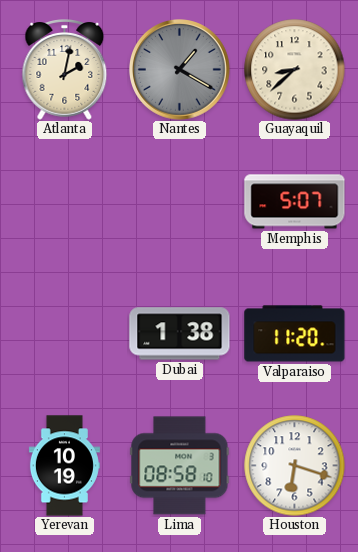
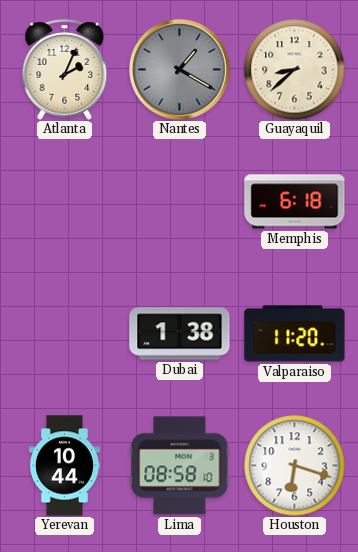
Atlanta: 2:02 -> 2:04
Memphis: 5:07 -> 6:18
Yerevan: 10:19 -> 10:44
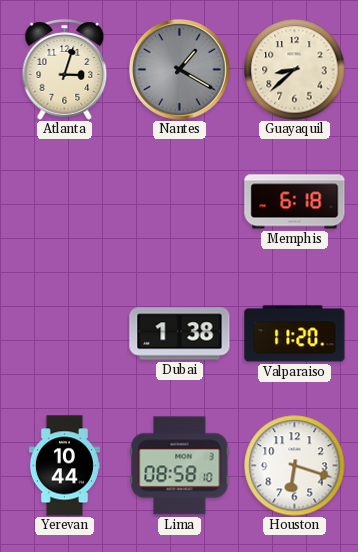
Atlanta: 2:04 -> 3:03
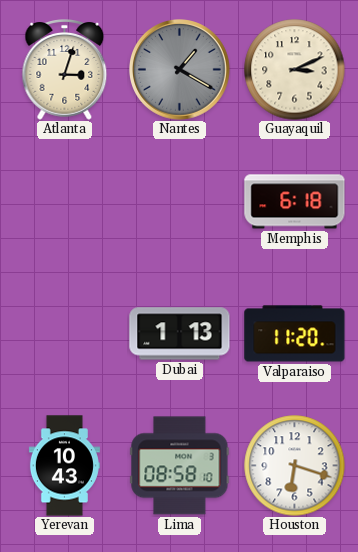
Guayaquil: 8:38 -> 3:11
Dubai: 1:38 -> 1:13
Yerevan: 10:44 -> 10:43
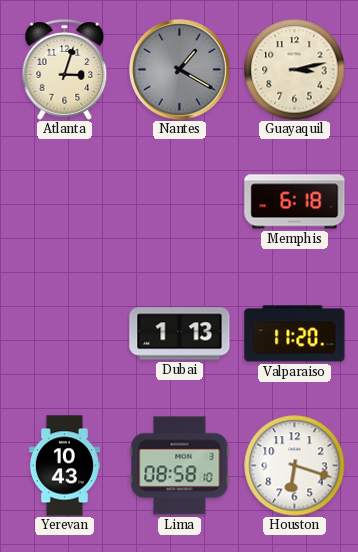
Guayaquil: 3:11 -> 3:13
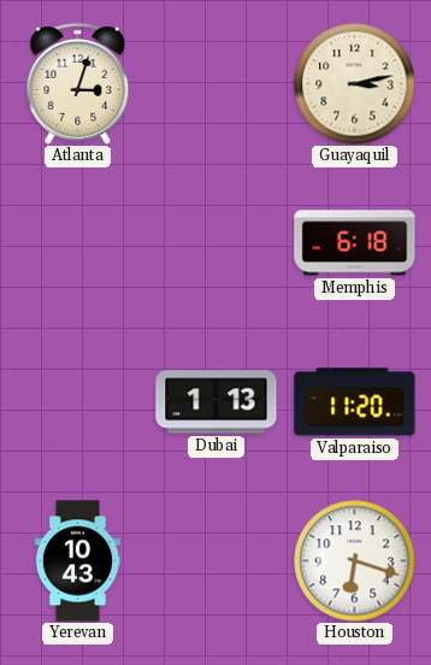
Nantes: 1:20 -> none
Lima: 08:58 -> none
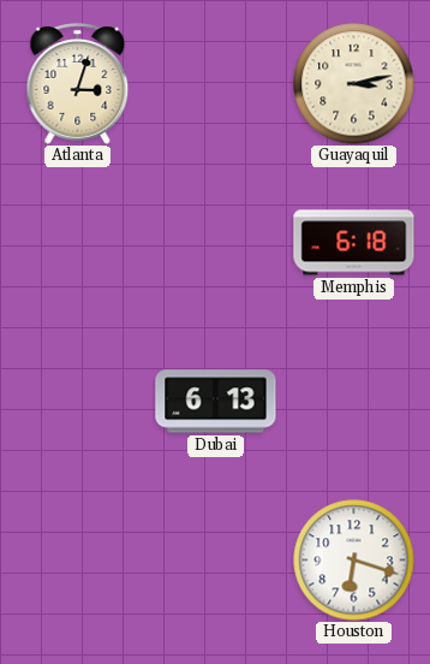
Dubai: 1:13 -> 6:13
Valparaiso: 11:20 -> none
Yerevan: 10:43 -> none
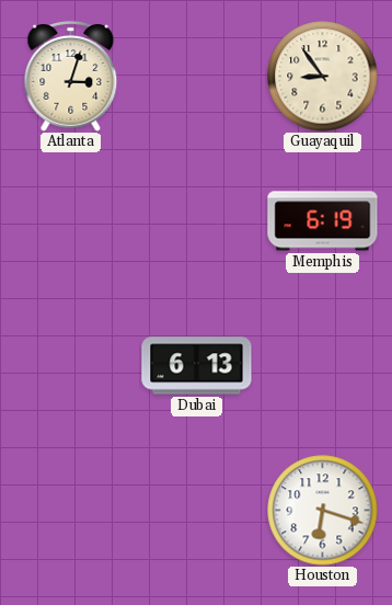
Guayaquil: 3:13 -> 8:54
Memphis: 6:18 -> 6:19
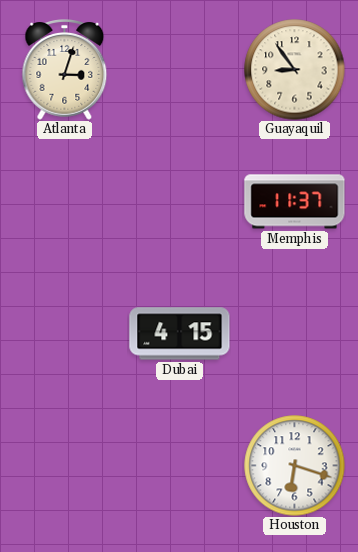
Memphis: 6:19 -> 11:37
Dubai: 6:13 -> 4:15
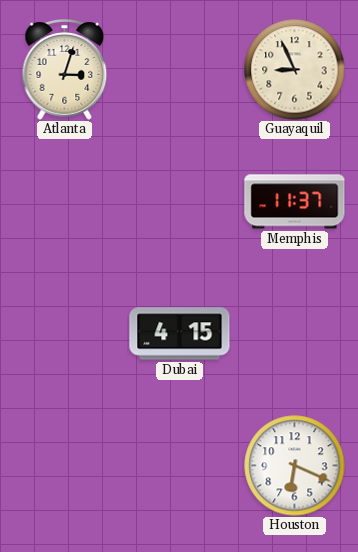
Guayaquil: 8:54 -> 8:56
Houston: 6:18 -> 6:19
